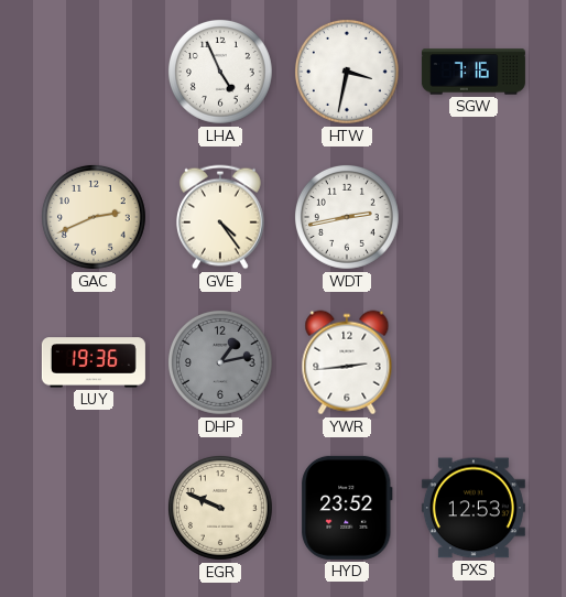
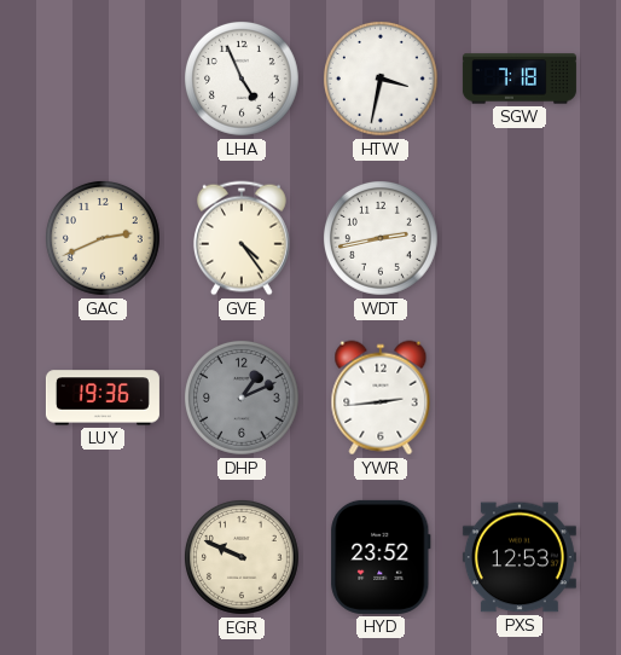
SGW: 7:16 -> 7:18
DHP: 1:13 -> 1:11
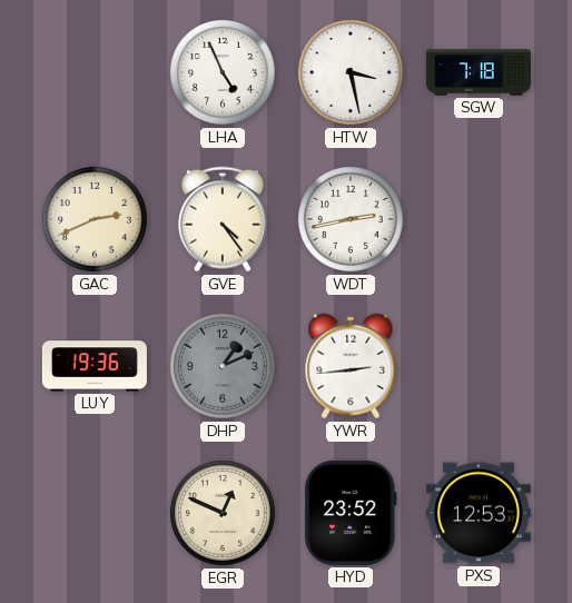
HTW: 3:32 -> 3:28
EGR: 9:49 -> 12:49
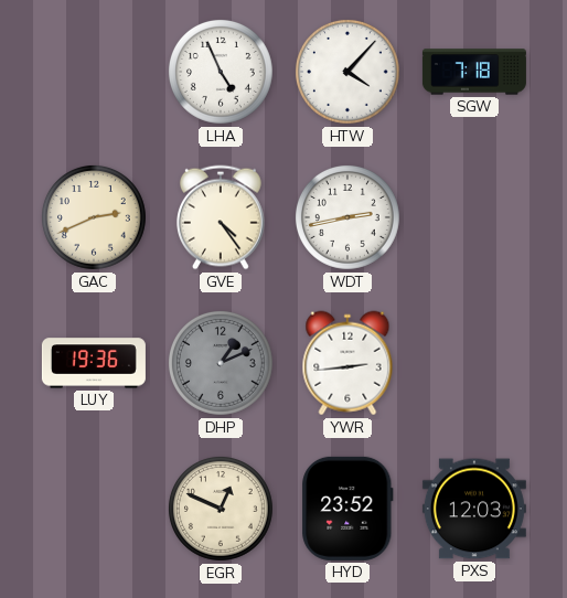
HTW: 3:28 -> 4:07
PXS: 12:53 -> 12:03
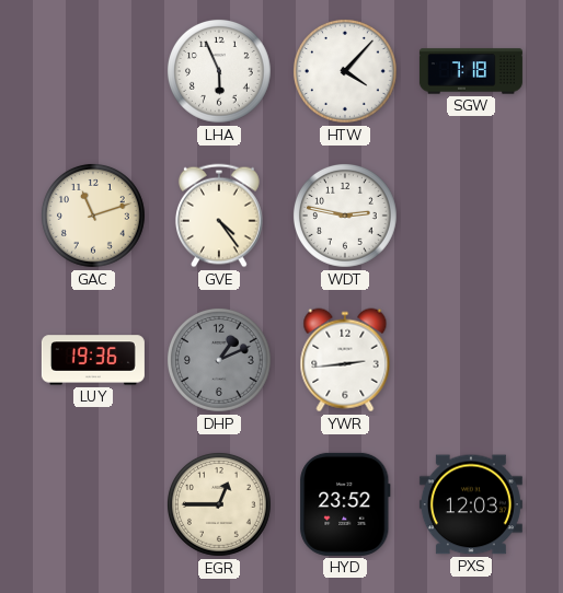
LHA: 4:56 -> 5:56
GAC: 2:41 -> 11:12
WDT: 2:43 -> 2:47
EGR: 12:49 -> 12:45
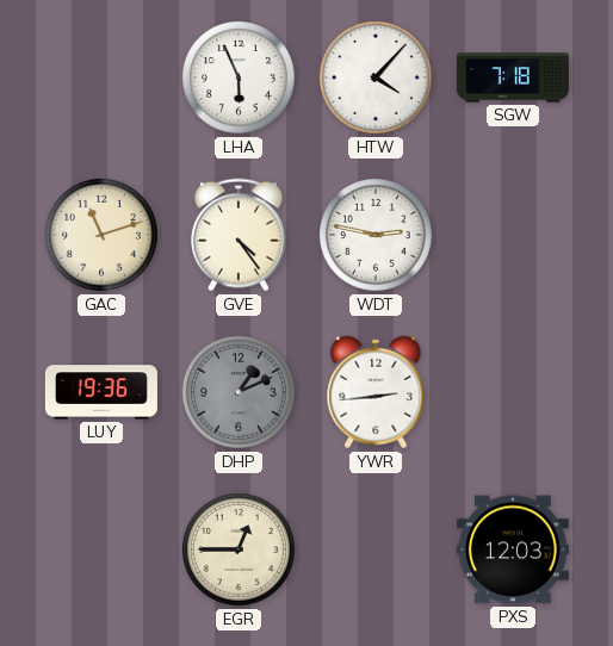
HYD: 23:52 -> none
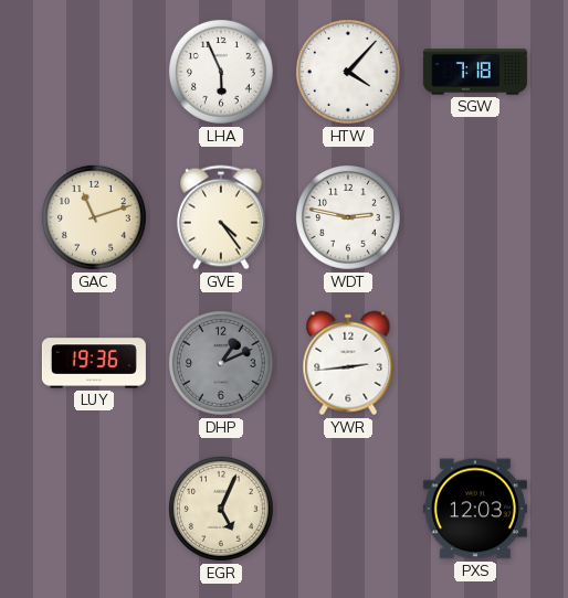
EGR: 12:45 -> 5:04
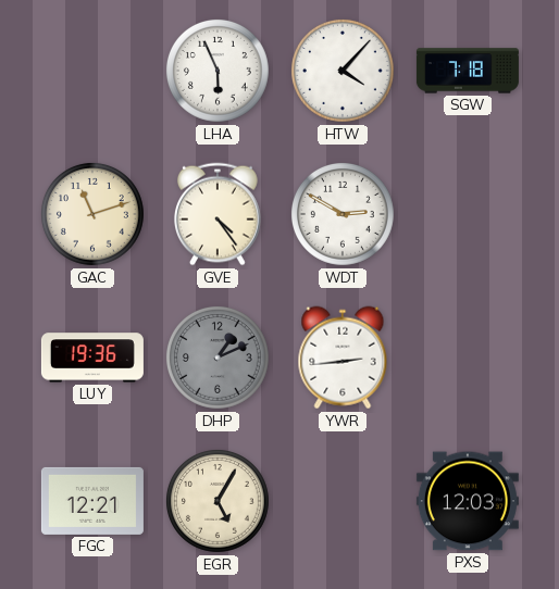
WDT: 2:47 -> 2:50
FGC: none -> 12:21
EGR: 5:04 -> 5:05
